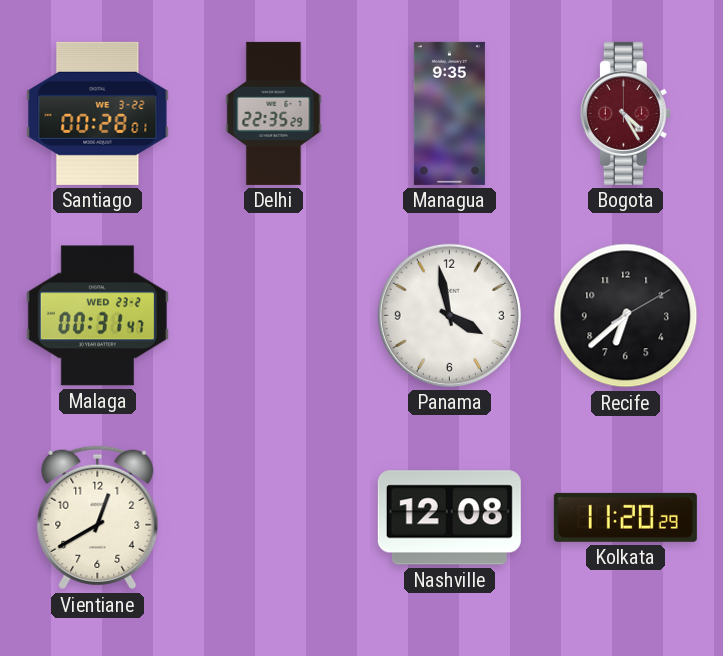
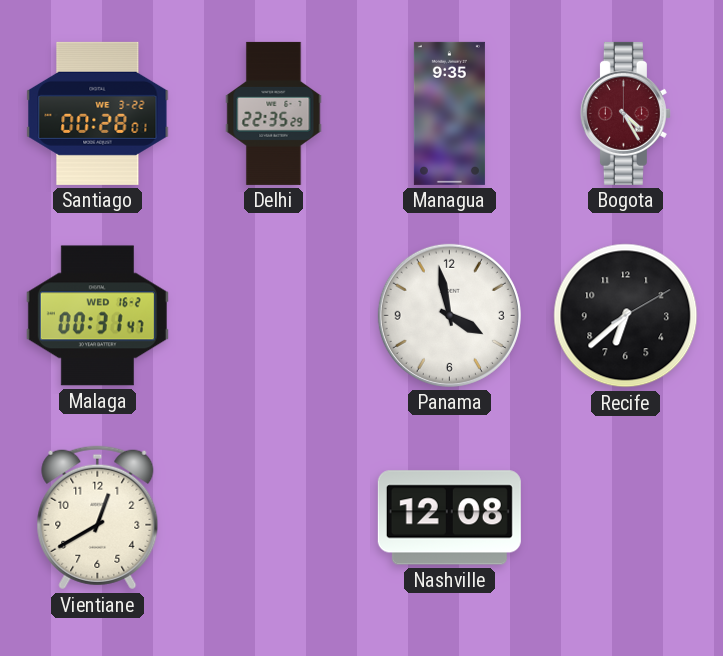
Malaga date: WED 23-2 -> WED 16-2
Kolkata: 11:20 -> none
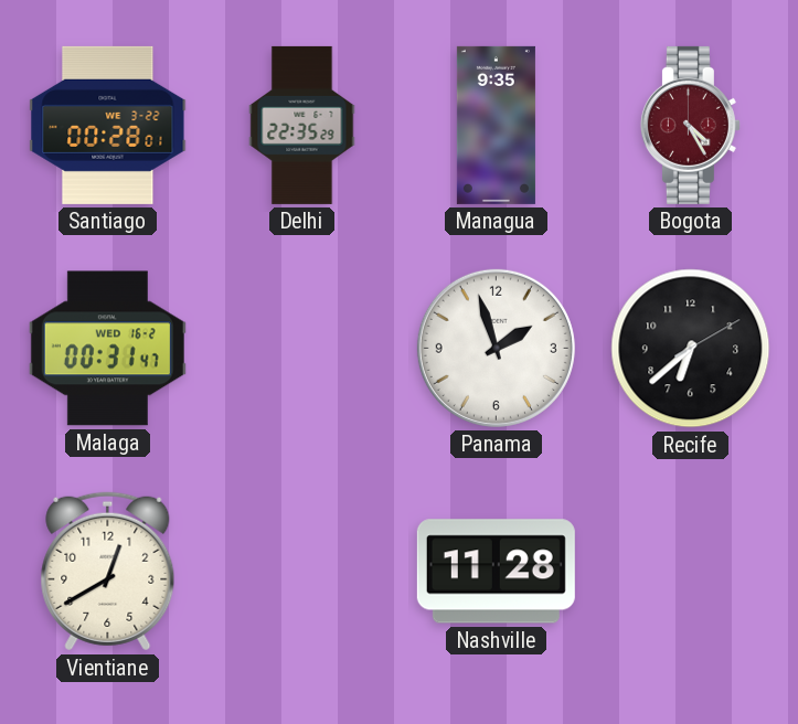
Panama: 3:58 -> 1:57
Nashville: 12:08 -> 11:28
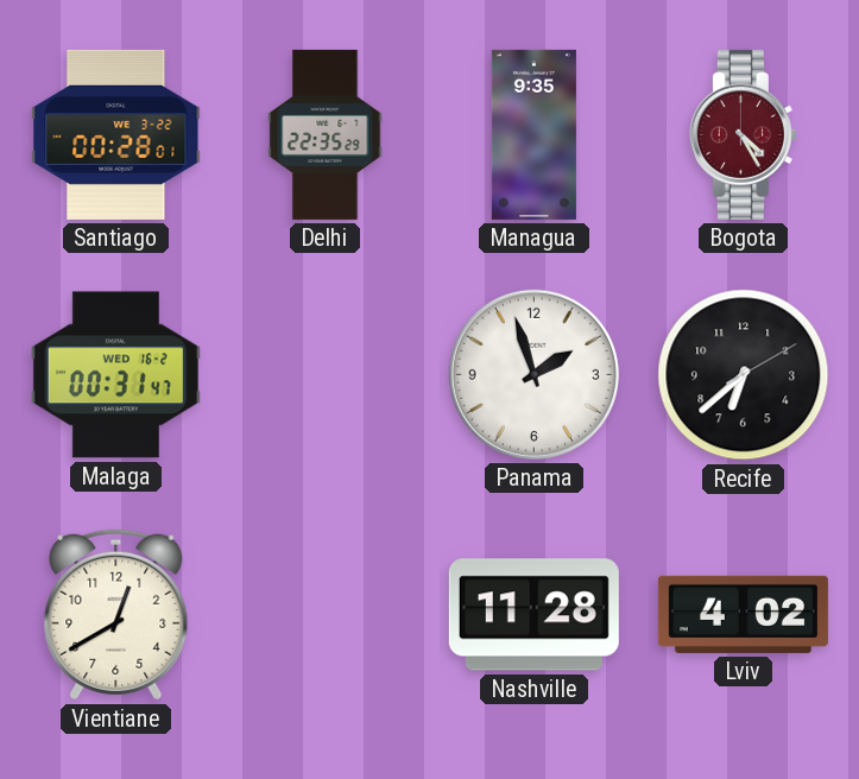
Lviv: none -> 4:02
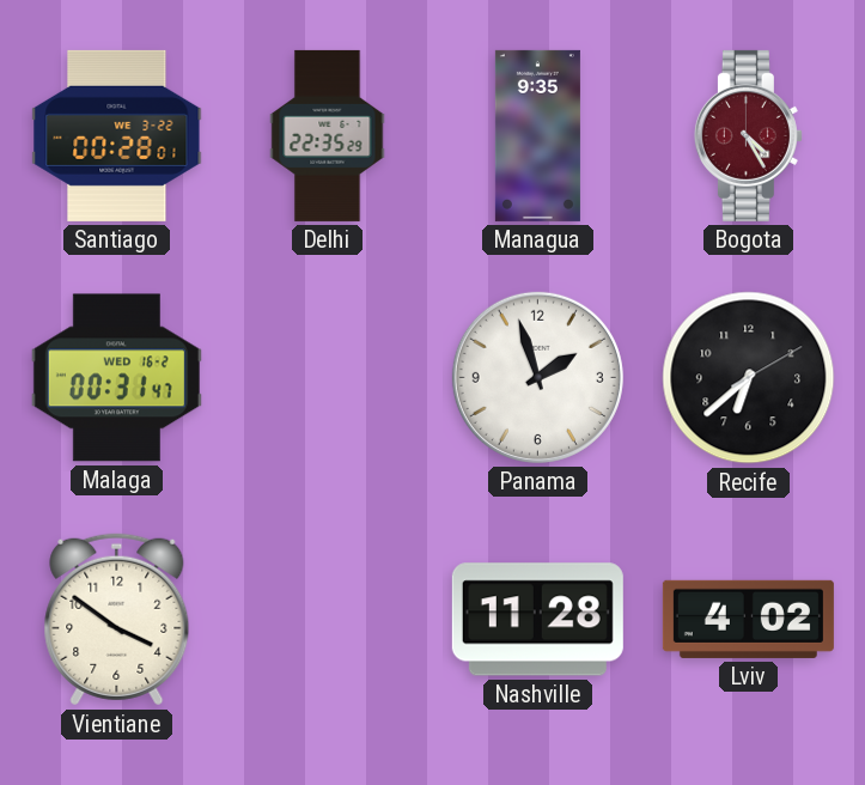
Vientiane: 12:40 -> 3:51
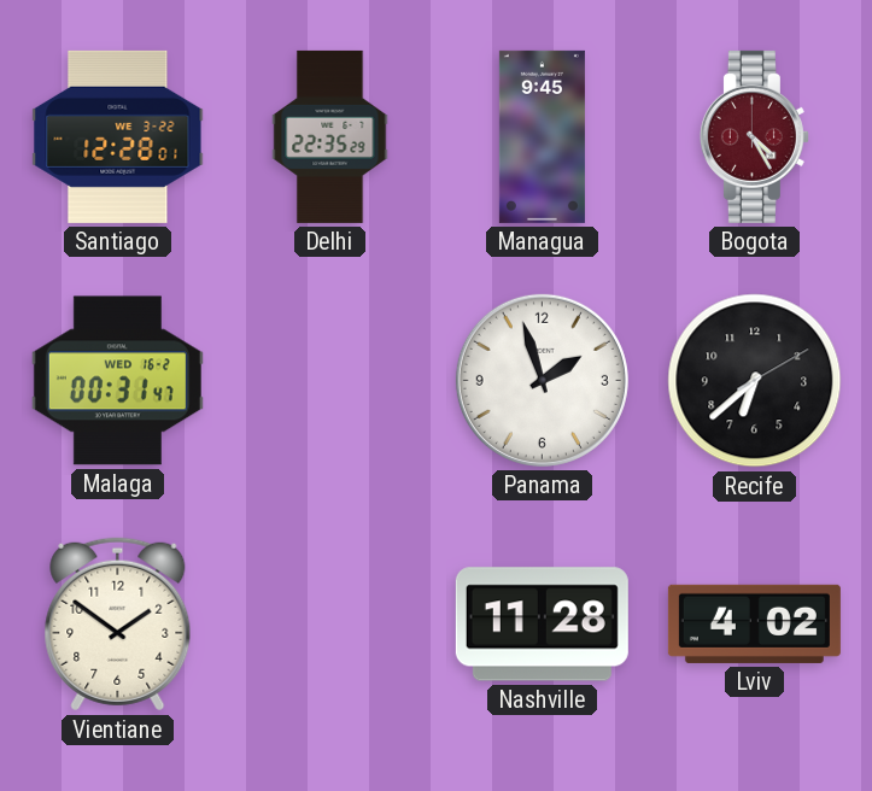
Santiago: 00:28 -> 12:28
Managua: 9:35 -> 9:45
Vientiane: 3:51 -> 1:51
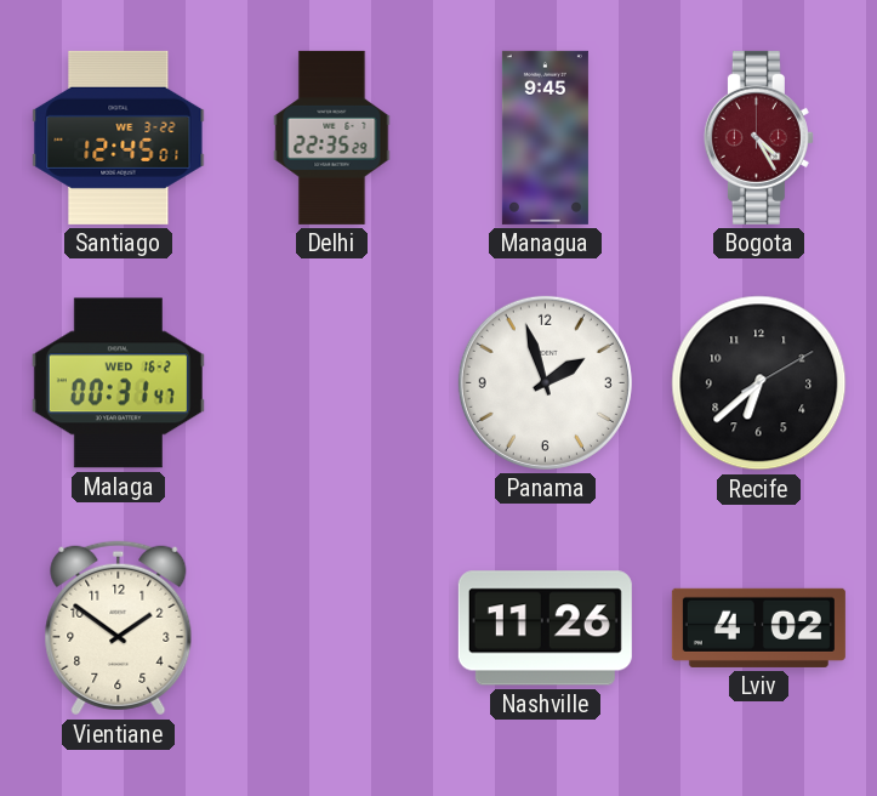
Santiago: 12:28 -> 12:45
Nashville: 11:28 -> 11:26
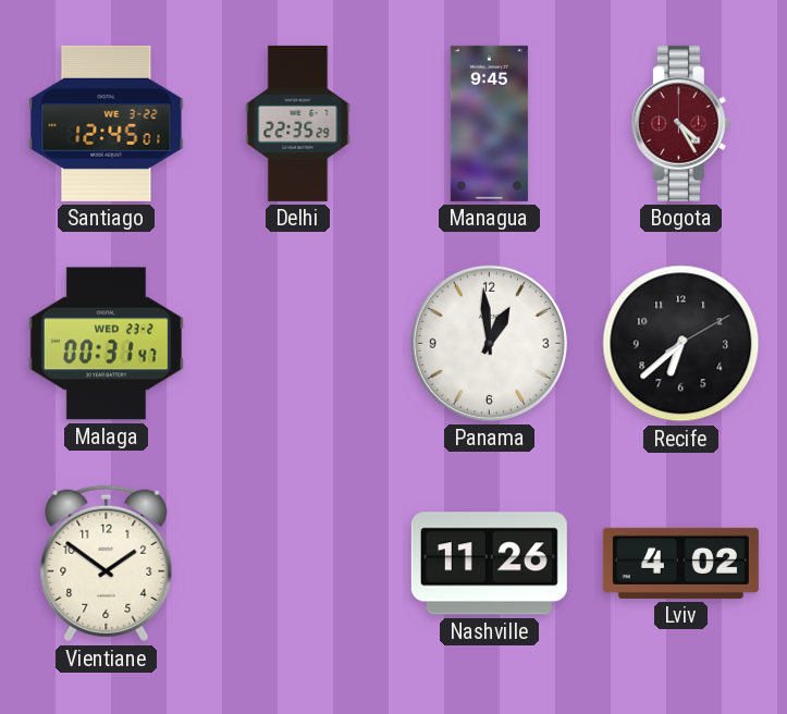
Malaga date: WED 16-2 -> WED 23-2
Panama: 1:57 -> 12:59
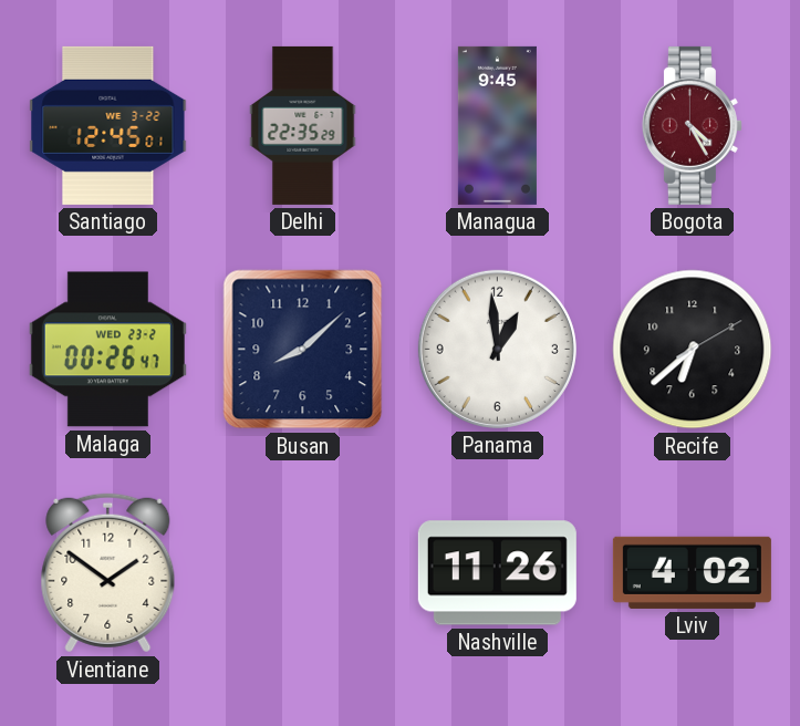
Malaga: 00:31 -> 00:26
Busan: none -> 8:08
